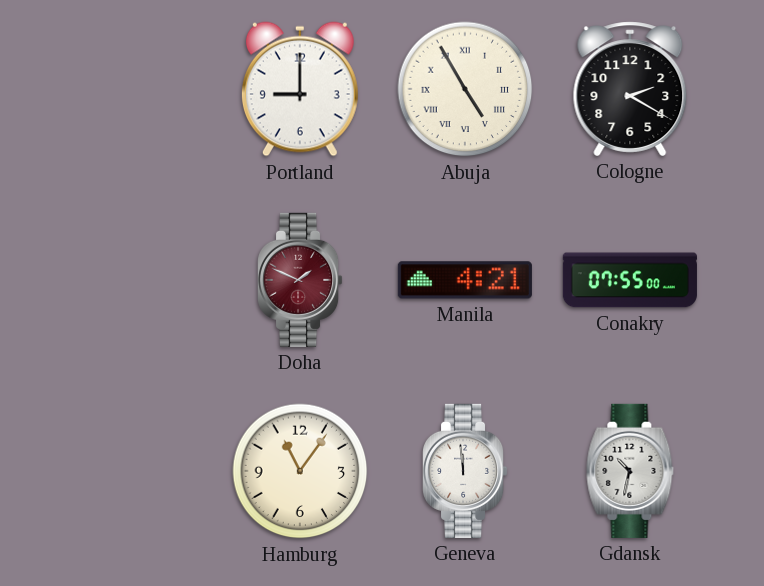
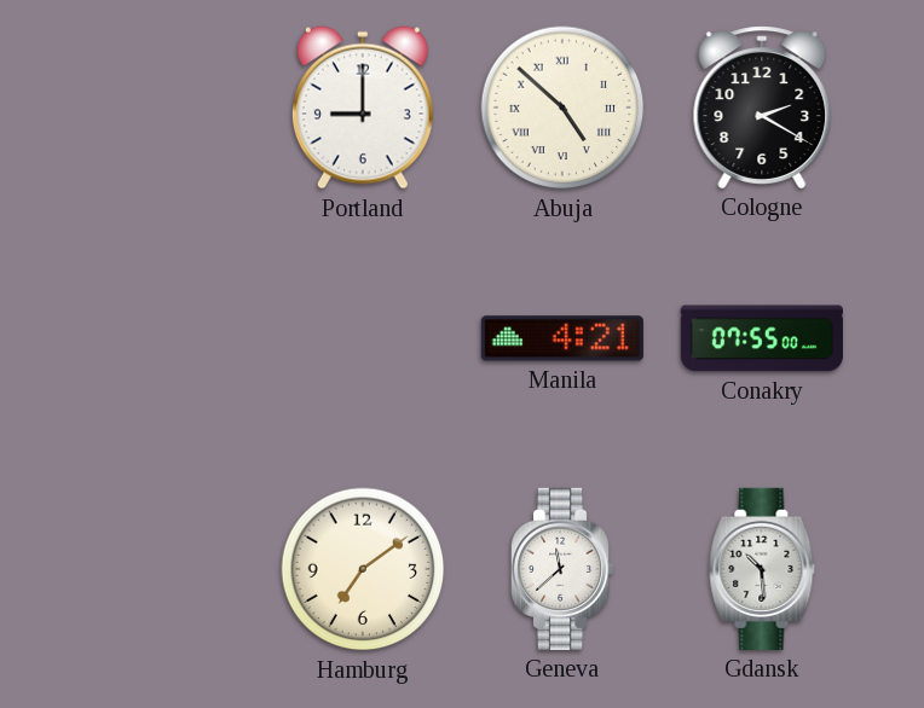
Abuja: 4:55 -> 4:52
Doha: 1:49 -> none
Hamburg: 11:06 -> 7:09
Geneva: 11:59 -> 11:38
Gdansk: 10:32 -> 10:29
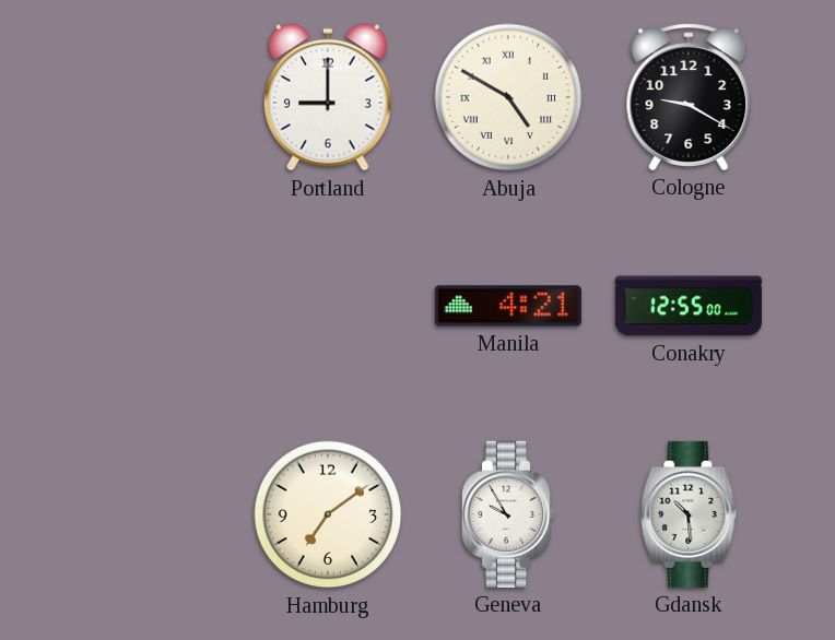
Abuja: 4:52 -> 4:50
Cologne: 2:20 -> 9:20
Conakry: 07:55 -> 12:55
Geneva: 11:38 -> 9:55
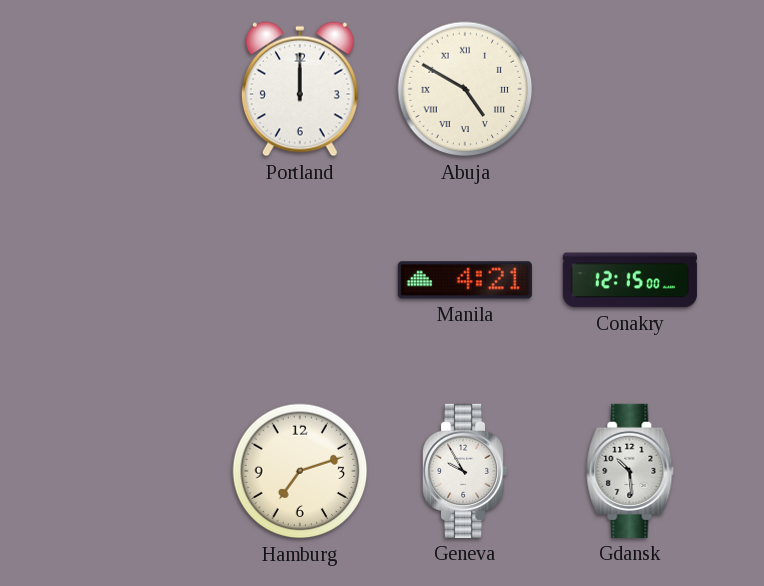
Portland: 9:00 -> 12:00
Cologne: 9:20 -> none
Conakry: 12:55 -> 12:15
Hamburg: 7:09 -> 7:12
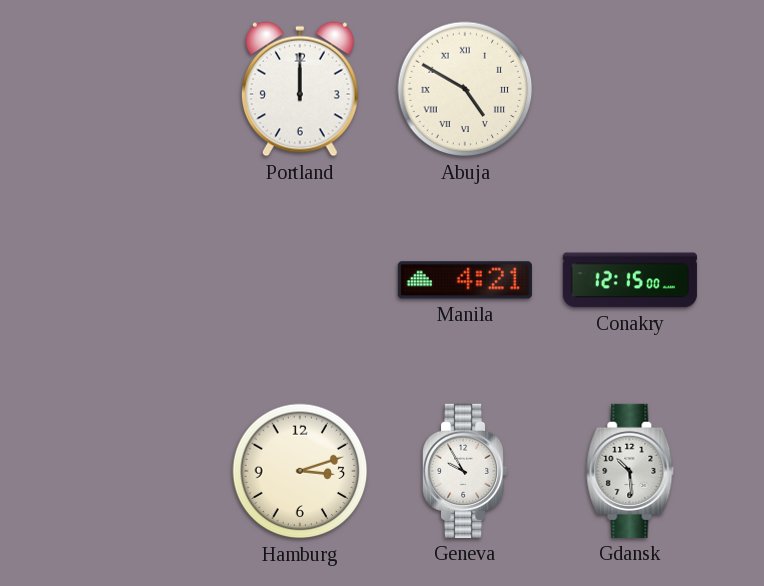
Hamburg: 7:12 -> 3:12
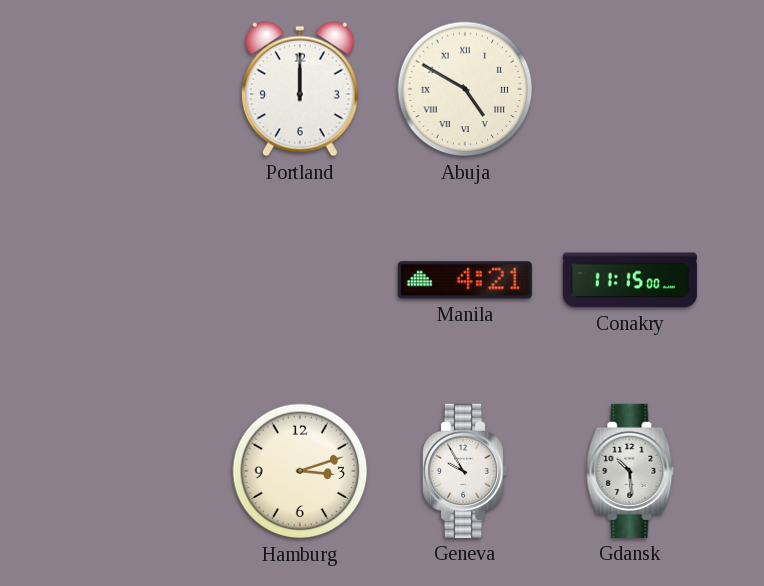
Conakry: 12:15 -> 11:15
